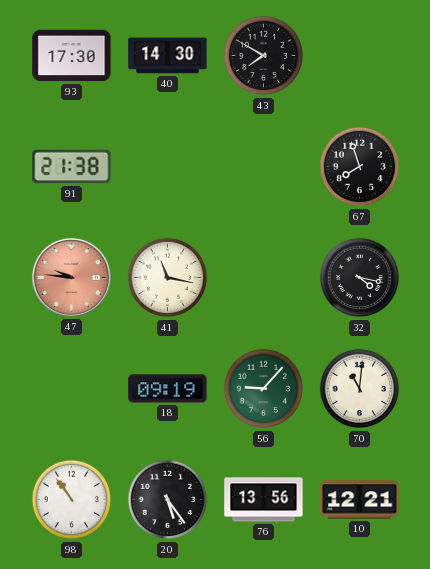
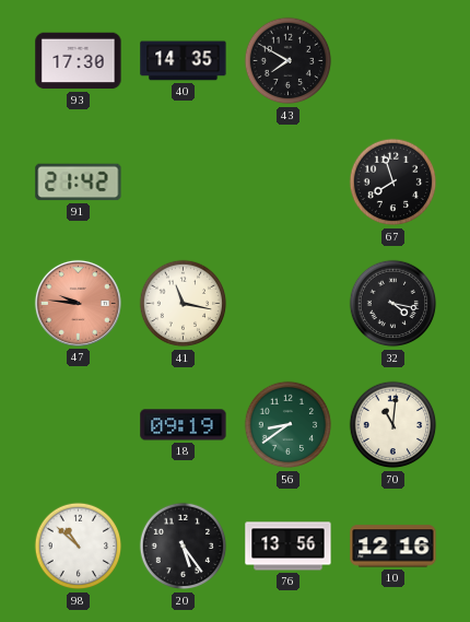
40: 14:30 -> 14:35
91: 21:38 -> 21:42
56: 9:07 -> 8:39
98: 10:54 -> 10:52
10: 12:21 -> 12:16
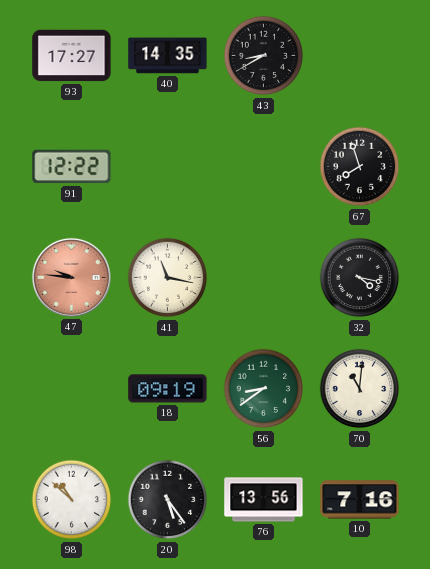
93: 17:30 -> 17:27
43: 7:50 -> 8:40
91: 21:42 -> 12:22
10: 12:16 -> 7:16
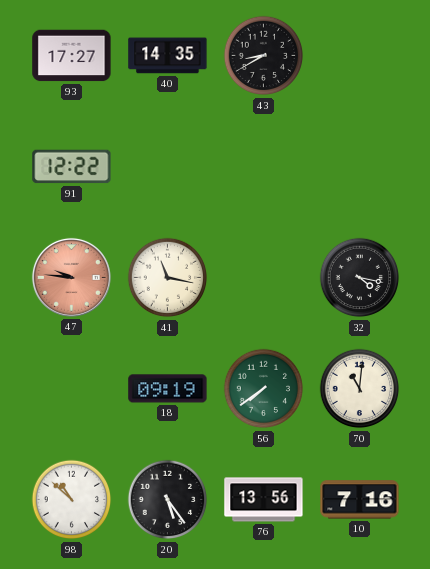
67: 7:57 -> none
56: 8:39 -> 7:39
